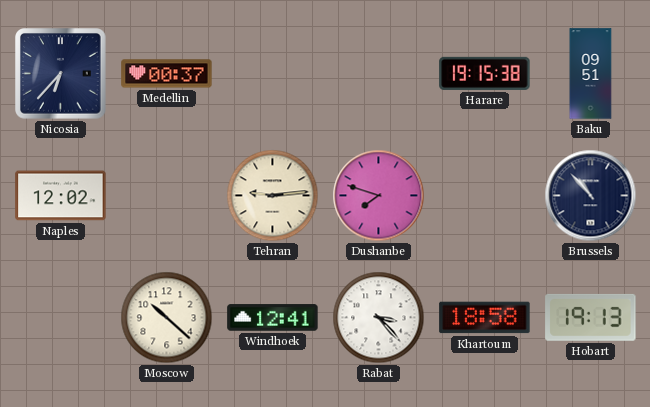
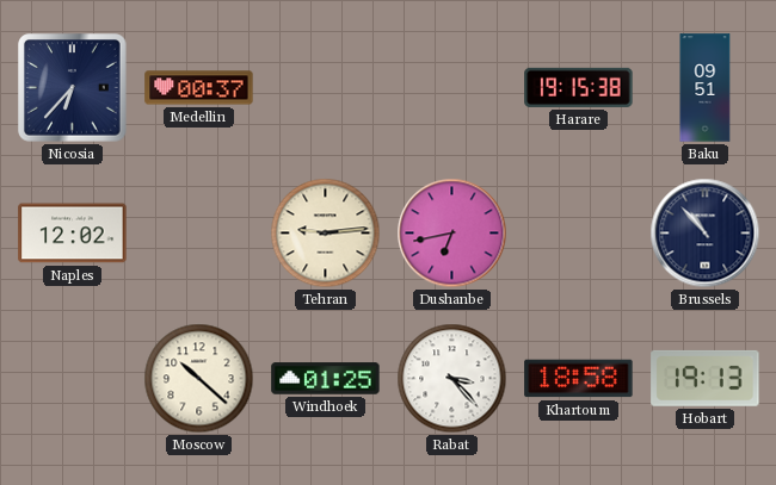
Dushanbe: 7:48 -> 6:43
Windhoek: 12:41 -> 01:25
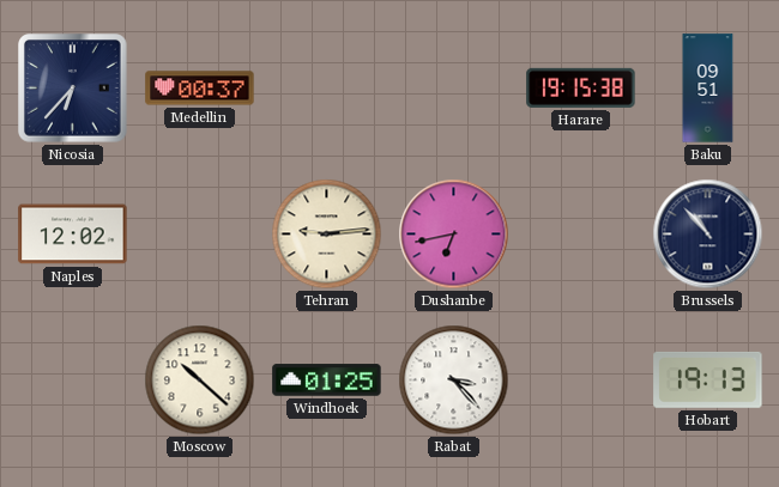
Khartoum: 18:58 -> none
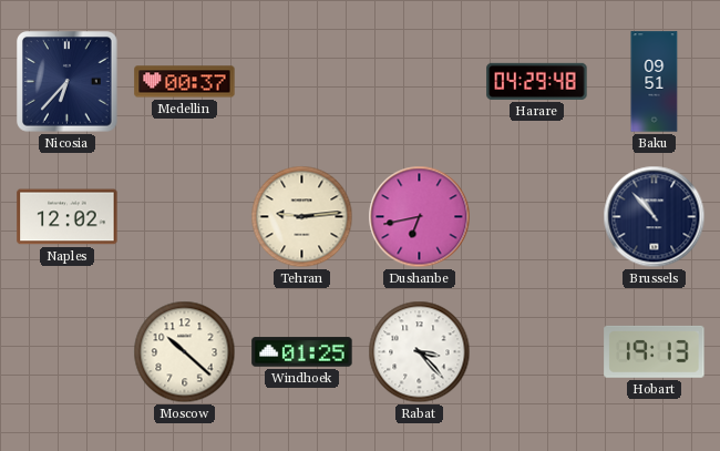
Harare: 19:15 -> 04:29
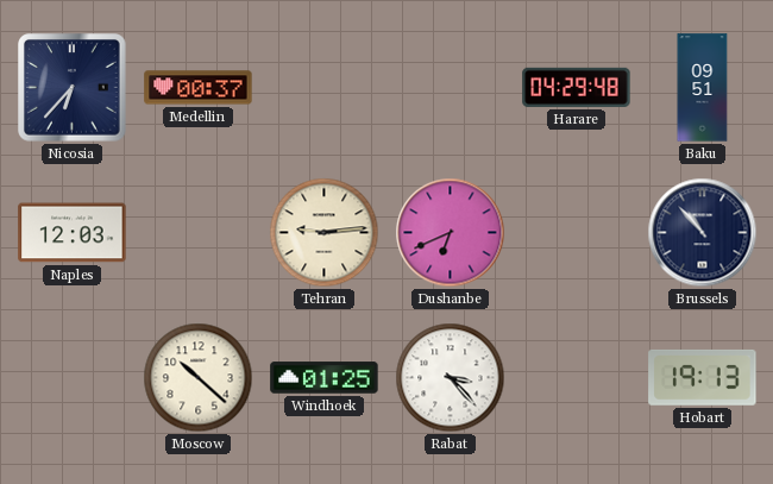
Naples: 12:02 -> 12:03
Dushanbe: 6:43 -> 6:41
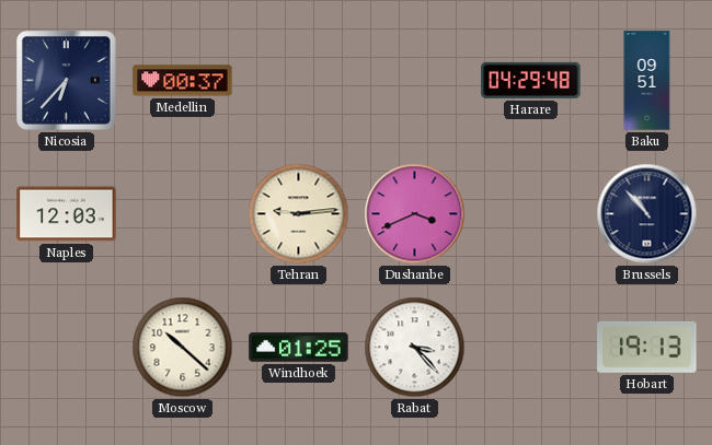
Dushanbe: 6:41 -> 3:41
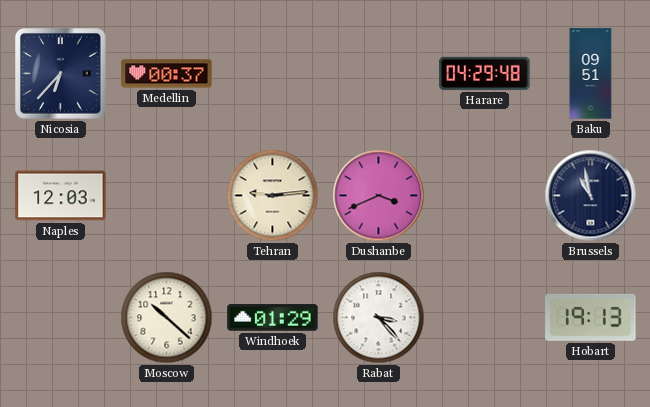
Brussels: 10:53 -> 10:58
Windhoek: 01:25 -> 01:29
